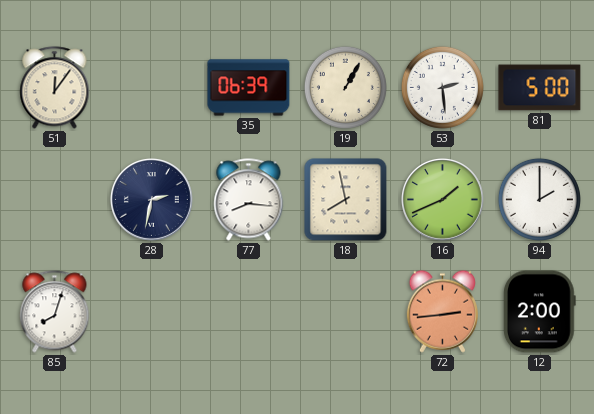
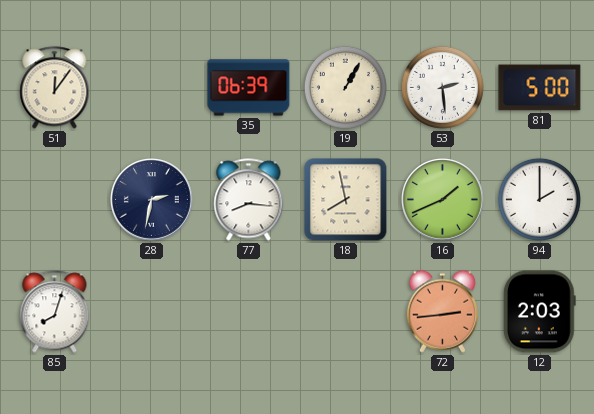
12: 2:00 -> 2:03
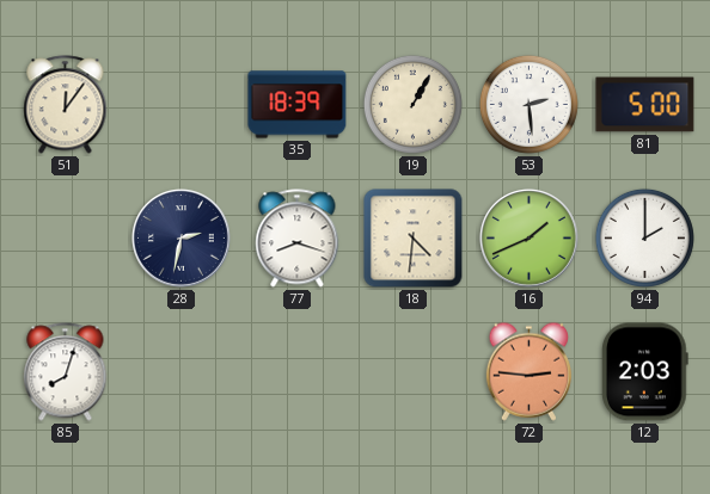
35: 06:39 -> 18:39
77: 8:16 -> 8:18
18: 7:58 -> 4:31
72: 2:44 -> 2:46
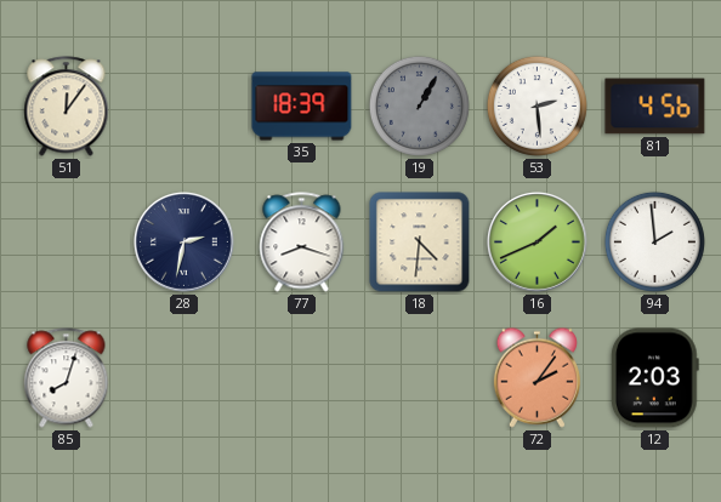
19 dial: cream -> grey
81: 5:00 -> 4:56
94: 2:00 -> 1:59
72: 2:46 -> 2:06
